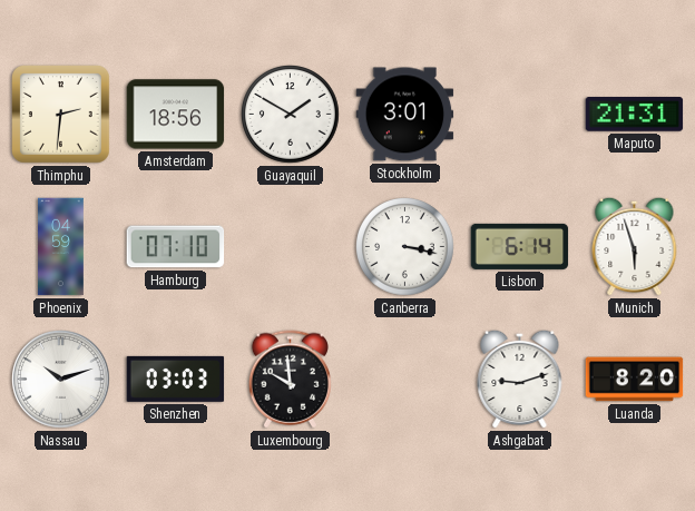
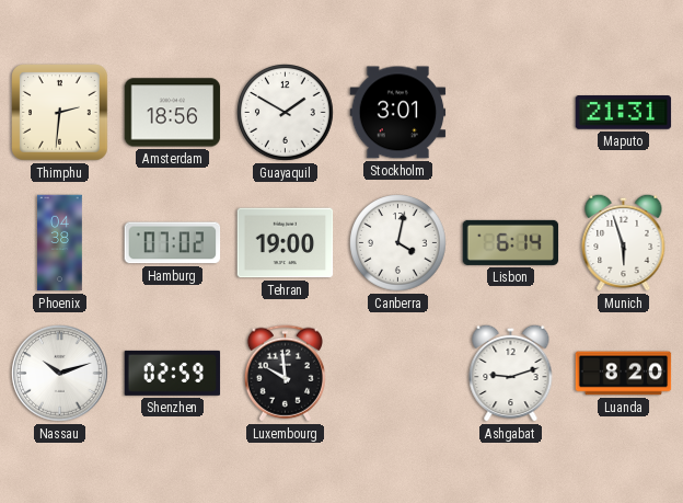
Phoenix: 04:59 -> 04:38
Hamburg: 07:10 -> 07:02
Tehran: none -> 19:00
Canberra: 3:17 -> 4:02
Shenzhen: 03:03 -> 02:59
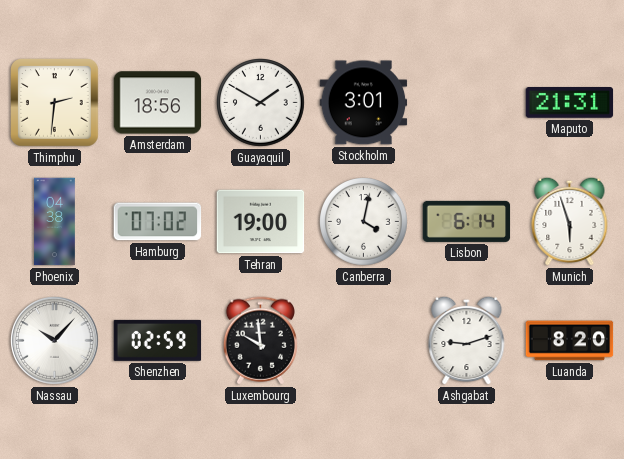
Nassau: 10:12 -> 10:07
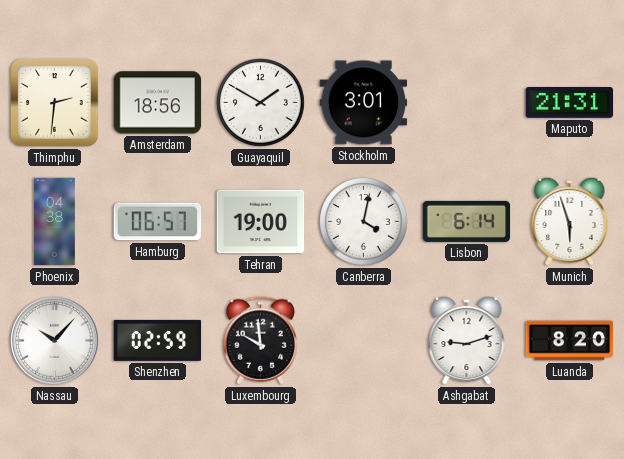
Hamburg: 07:02 -> 06:57
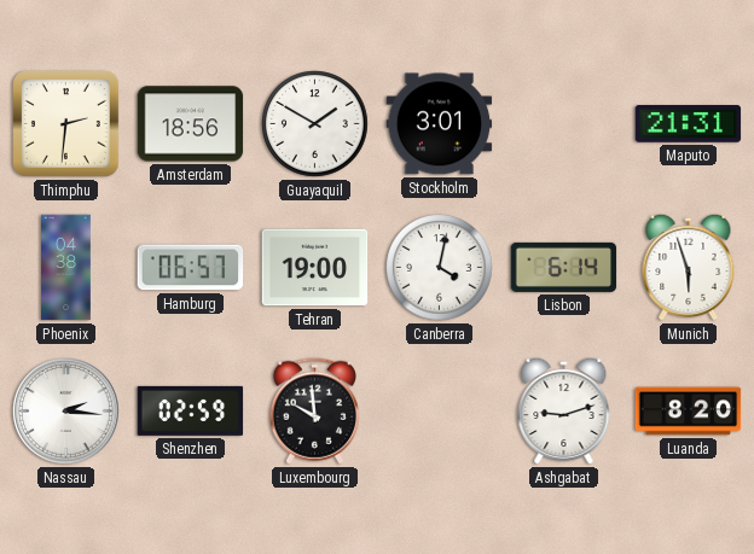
Nassau: 10:07 -> 2:16
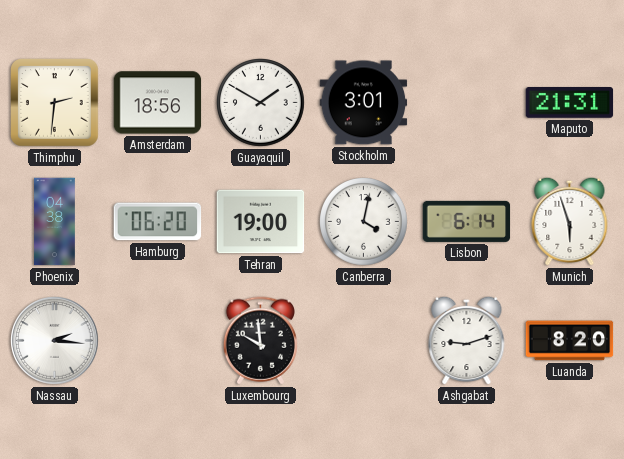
Hamburg: 06:57 -> 06:20
Shenzhen: 02:59 -> none
